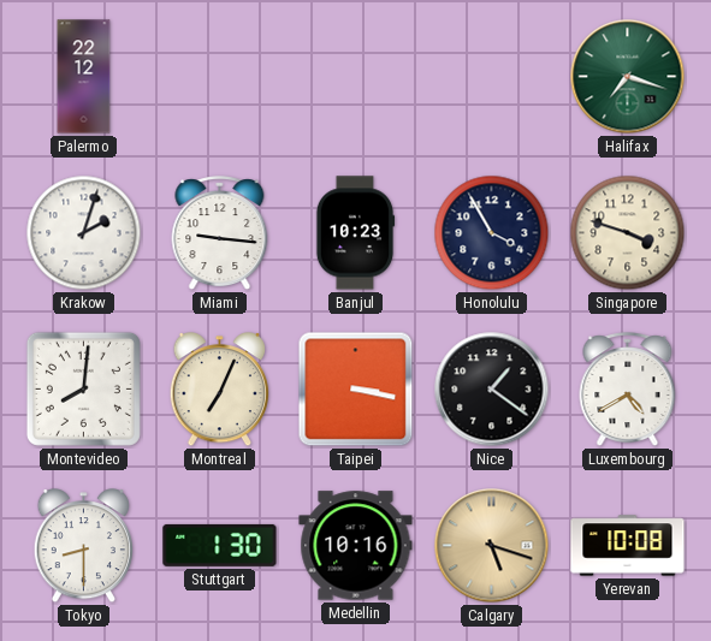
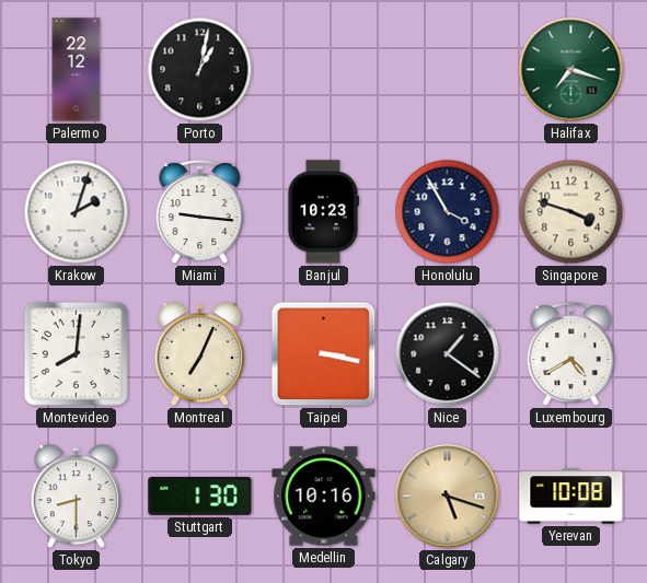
Porto: none -> 1:02
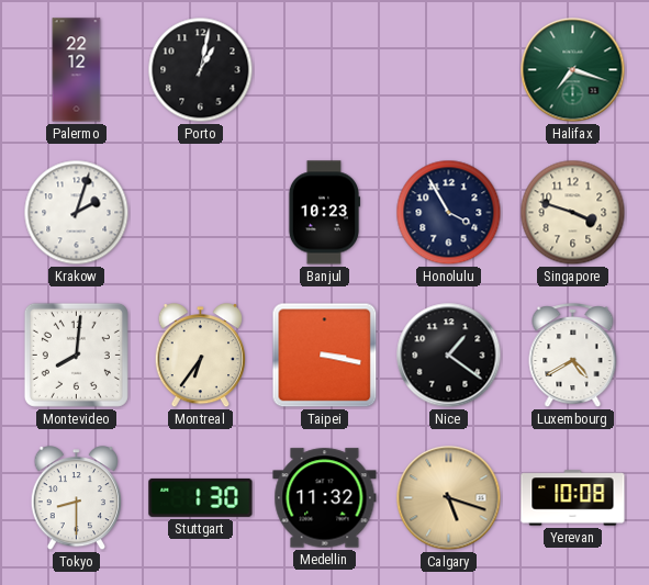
Miami: 9:16 -> none
Montreal: 7:04 -> 6:36
Medellin: 10:16 -> 11:32
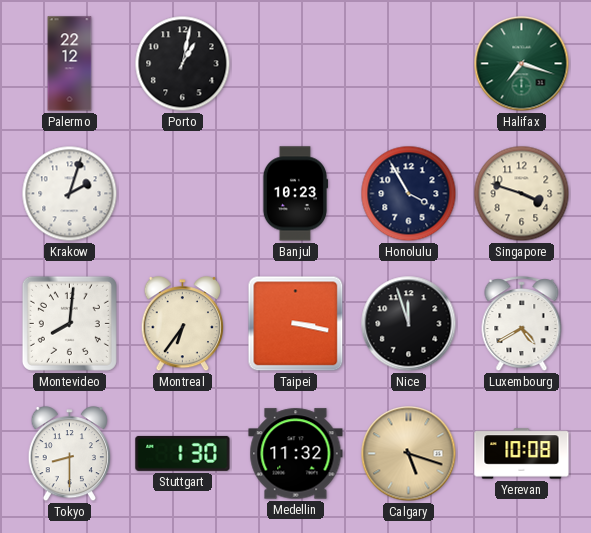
Nice: 1:21 -> 11:57
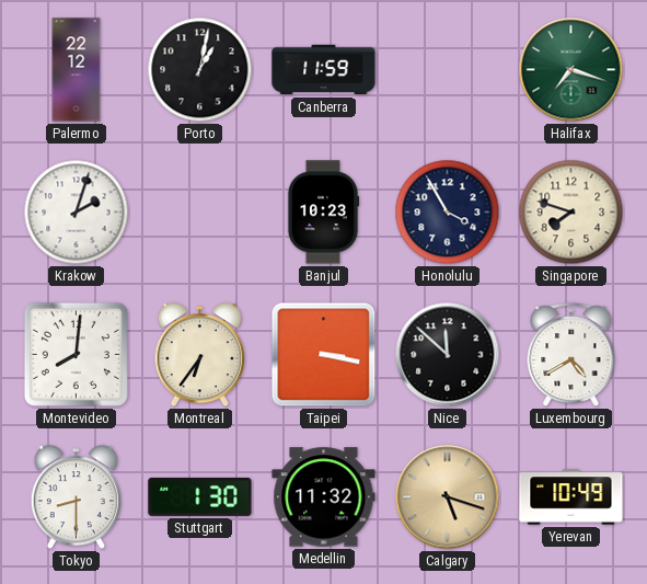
Canberra: none -> 11:59
Singapore: 3:48 -> 7:48
Nice: 11:57 -> 11:52
Yerevan: 10:08 -> 10:49
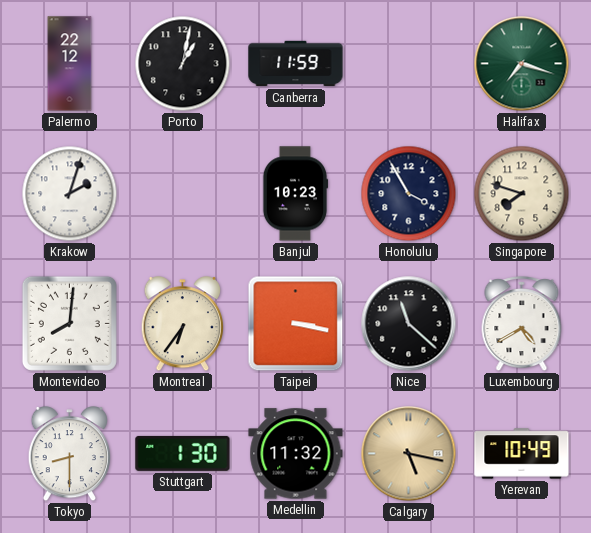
Nice: 11:52 -> 11:22
Calgary: 5:18 -> 5:17
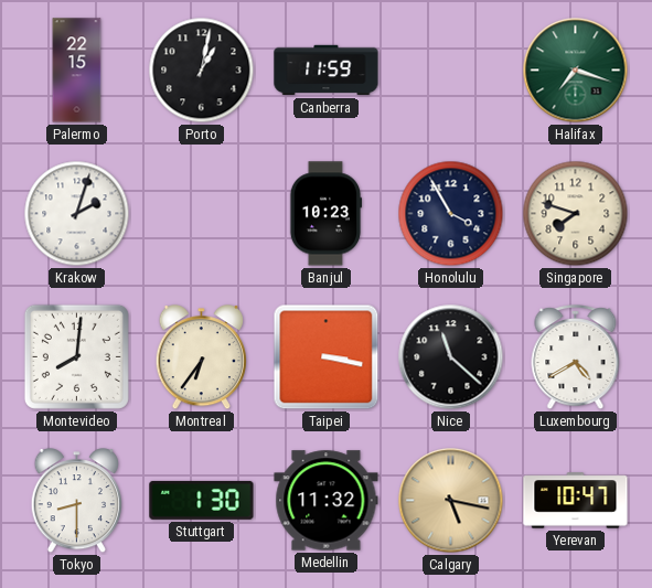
Palermo: 22:12 -> 22:15
Yerevan: 10:49 -> 10:47
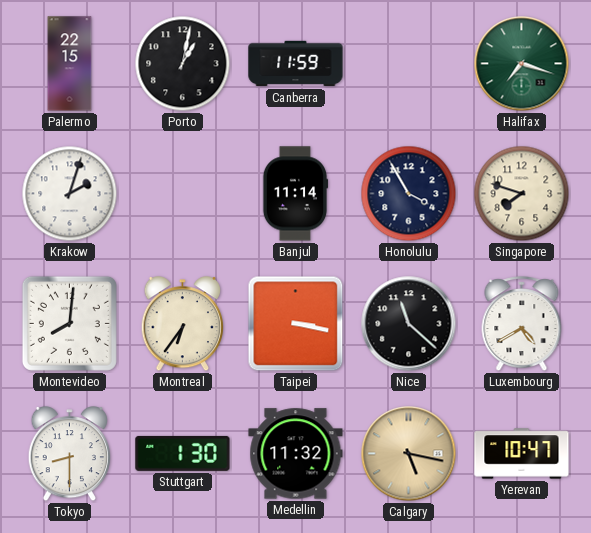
Banjul: 10:23 -> 11:14
